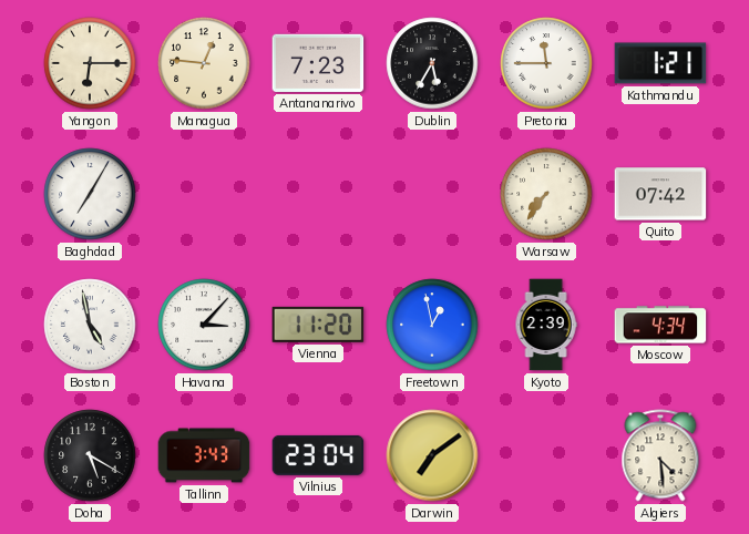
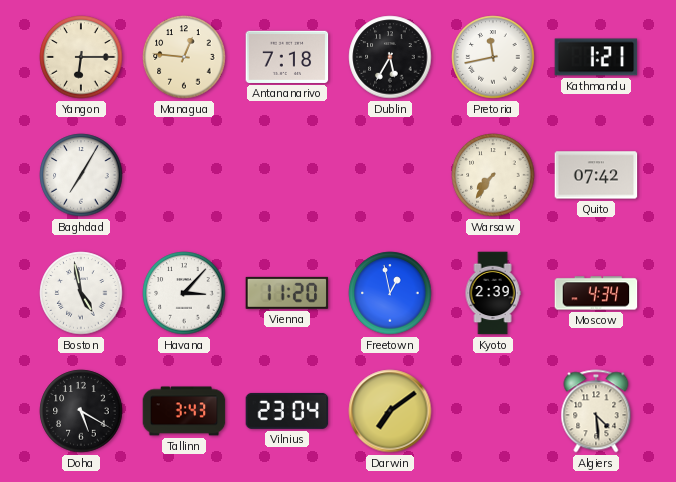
Antananarivo: 7:23 -> 7:18
Pretoria: 11:45 -> 11:43
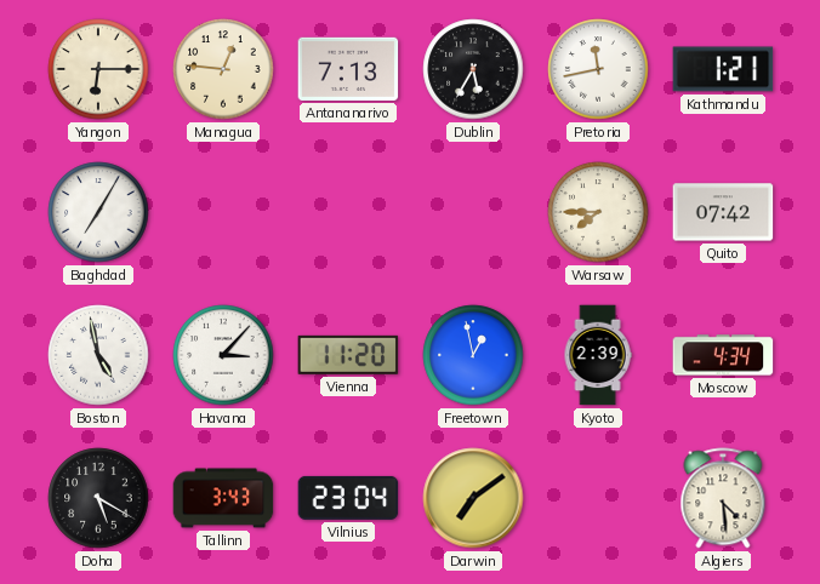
Antananarivo: 7:18 -> 7:13
Warsaw: 7:36 -> 7:45
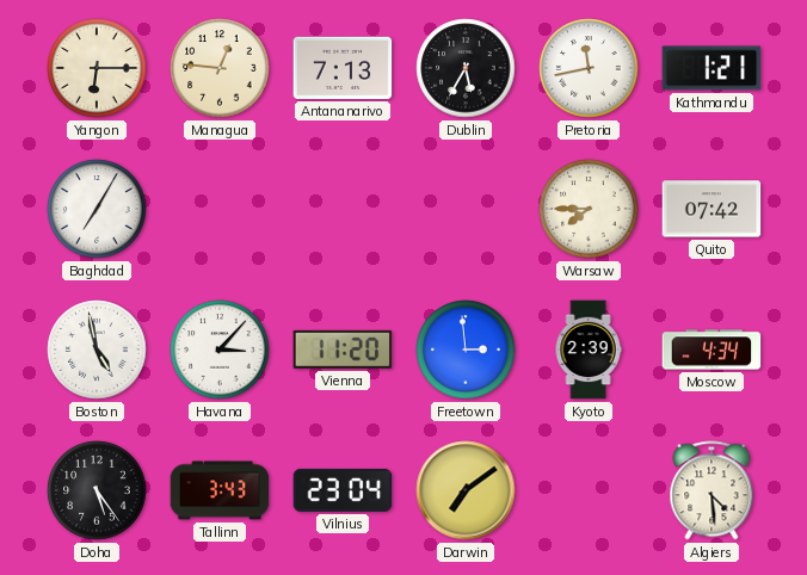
Freetown: 12:58 -> 2:59
Doha: 5:20 -> 5:24
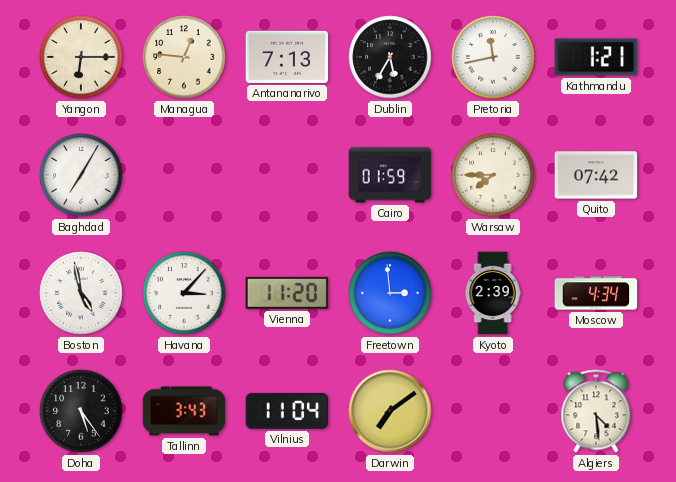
Cairo: none -> 01:59
Vilnius: 23:04 -> 11:04
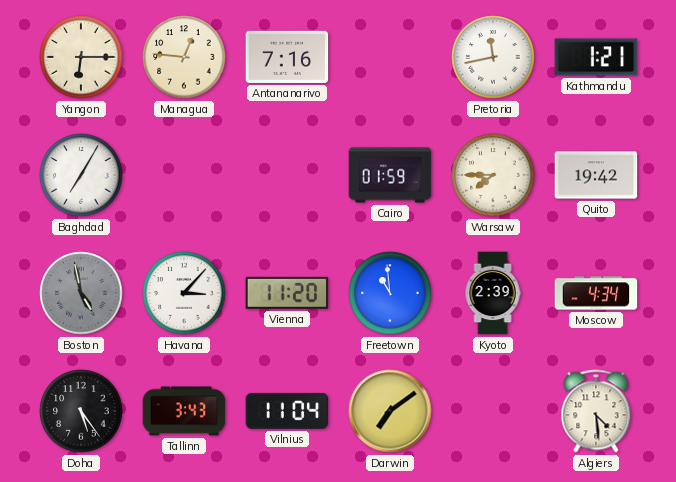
Antananarivo: 7:13 -> 7:16
Dublin: 5:35 -> none
Quito: 07:42 -> 19:42
Boston dial: white -> grey
Freetown: 2:59 -> 10:59
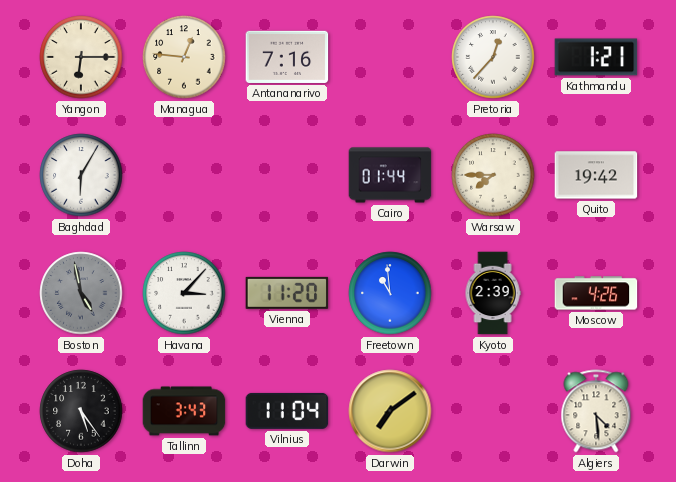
Pretoria: 11:43 -> 12:37
Baghdad: 7:05 -> 6:05
Cairo: 01:59 -> 01:44
Moscow: 4:34 -> 4:26
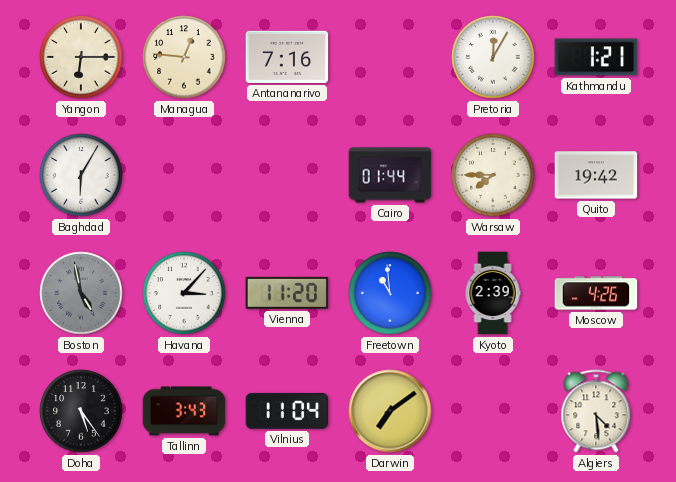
Pretoria: 12:37 -> 12:05
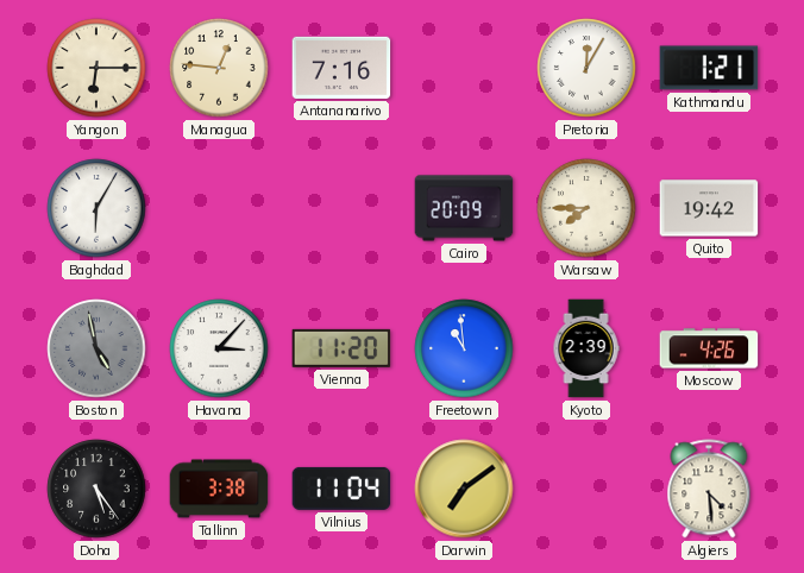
Cairo: 01:44 -> 20:09
Tallinn: 3:43 -> 3:38
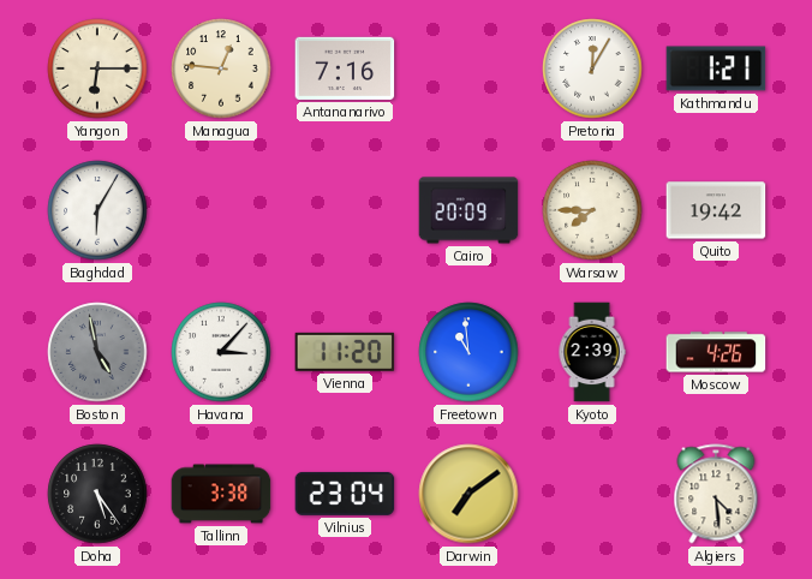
Vilnius: 11:04 -> 23:04
